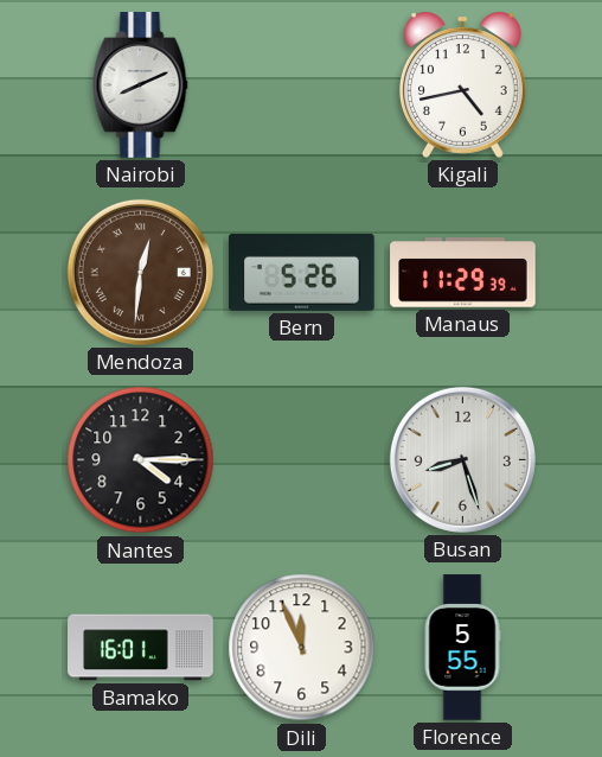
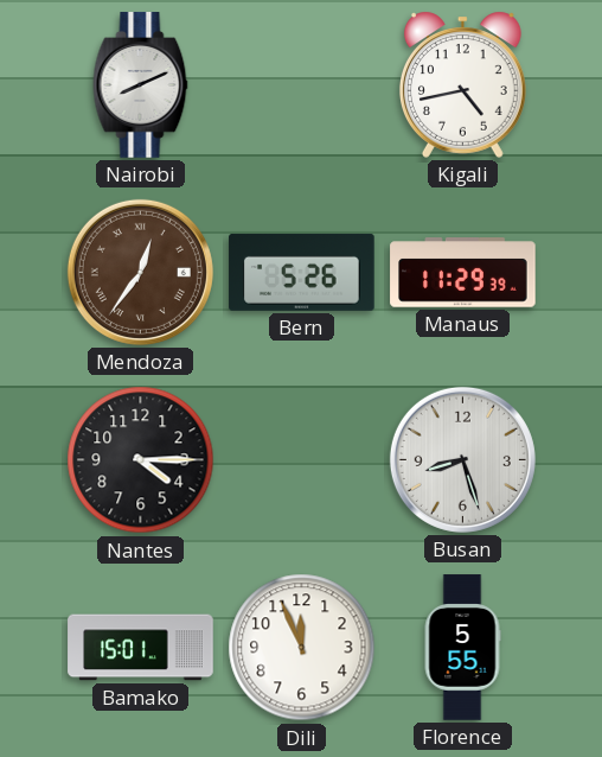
Mendoza: 12:31 -> 12:36
Bamako: 16:01 -> 15:01
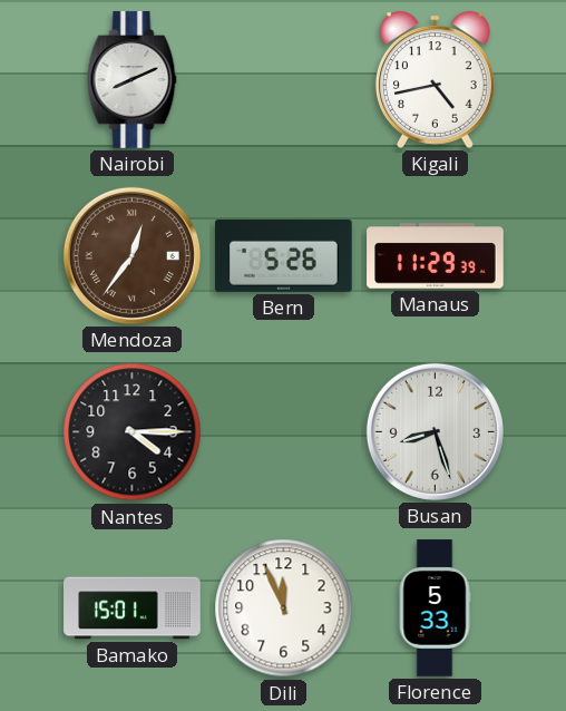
Florence: 5:55 -> 5:33
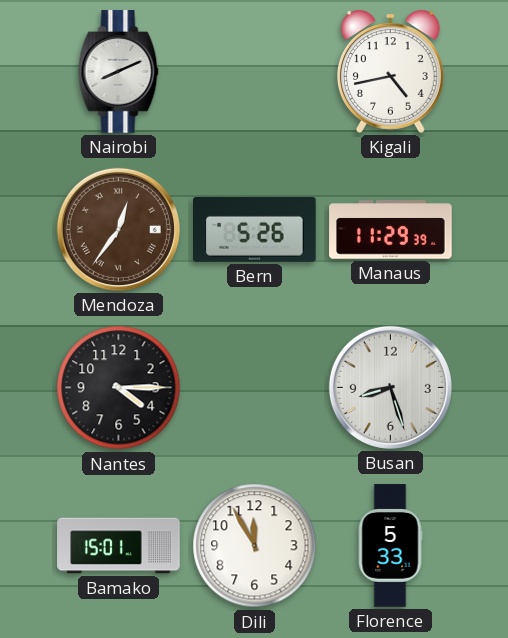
Dili: 11:56 -> 11:55
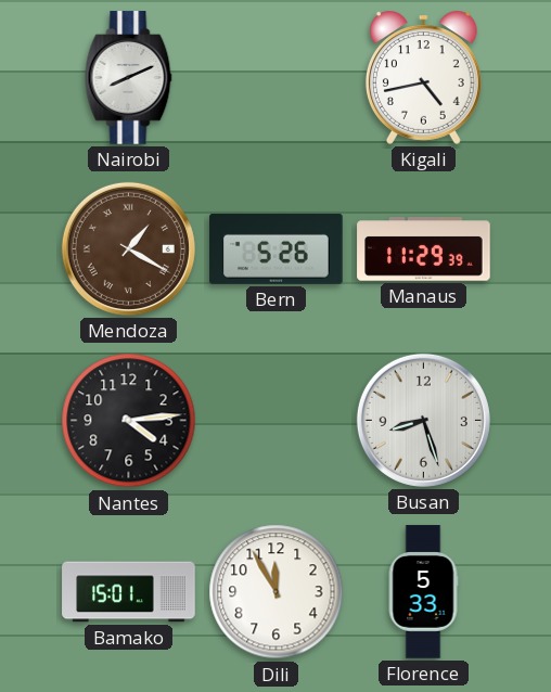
Mendoza: 12:36 -> 1:20
Nantes: 4:15 -> 4:14
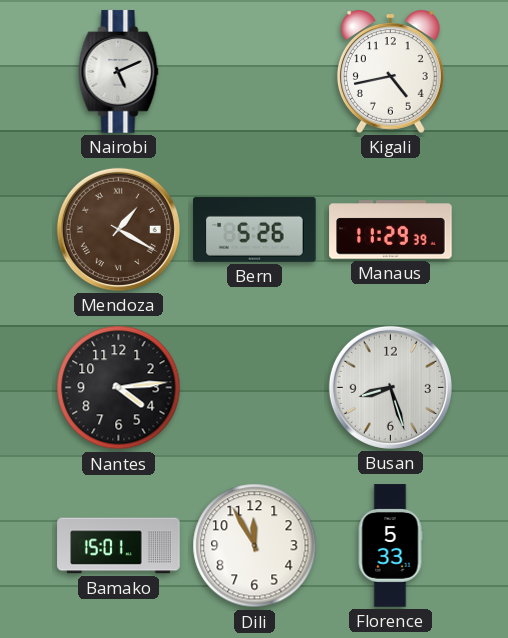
Nairobi: 8:11 -> 5:11
